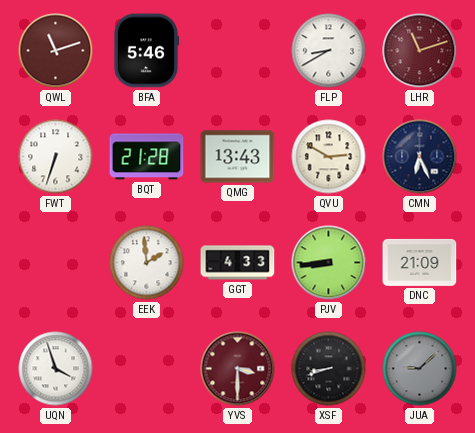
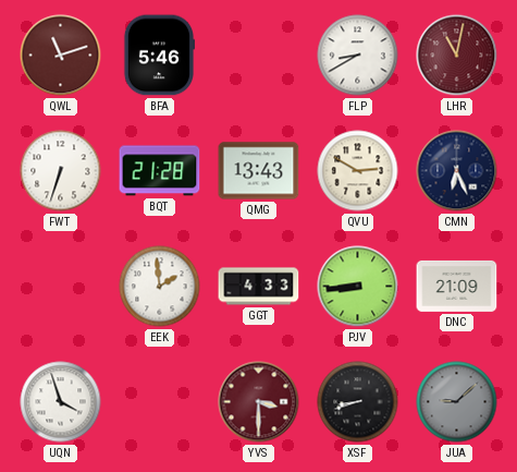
LHR: 11:12 -> 11:02
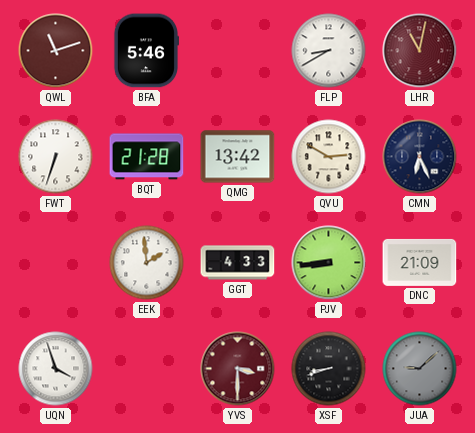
QMG: 13:43 -> 13:42
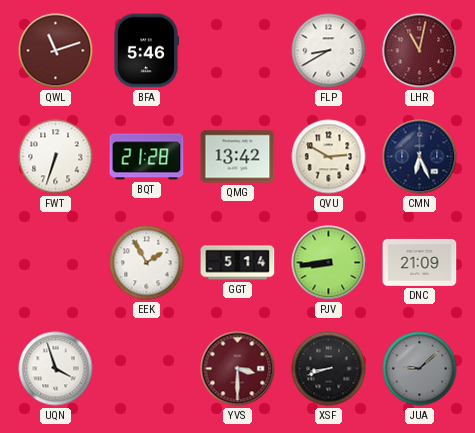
EEK: 1:59 -> 1:55
GGT: 4:33 -> 5:14
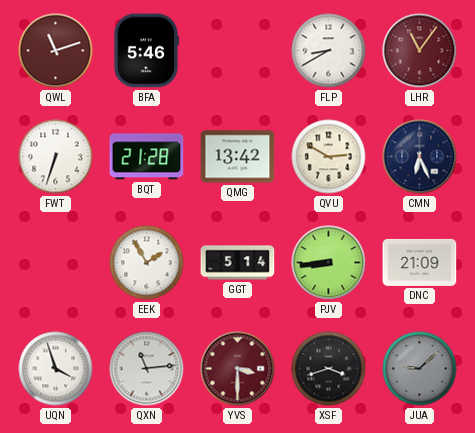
LHR: 11:02 -> 11:06
QXN: none -> 11:14
XSF: 8:42 -> 3:42
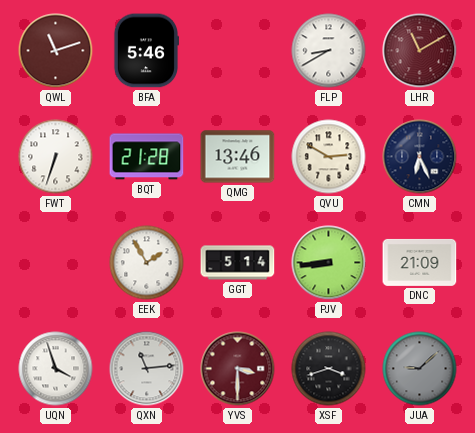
LHR: 11:06 -> 11:10
QMG: 13:42 -> 13:46
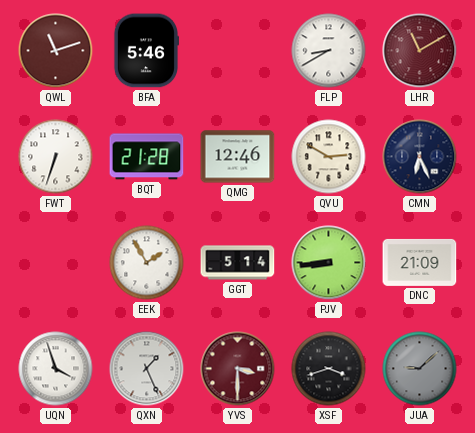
QMG: 13:46 -> 12:46
QXN: 11:14 -> 1:26
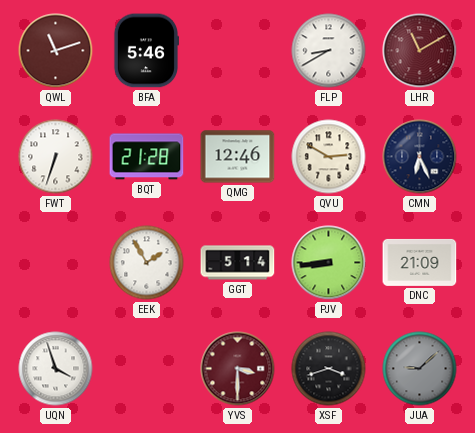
QXN: 1:26 -> none
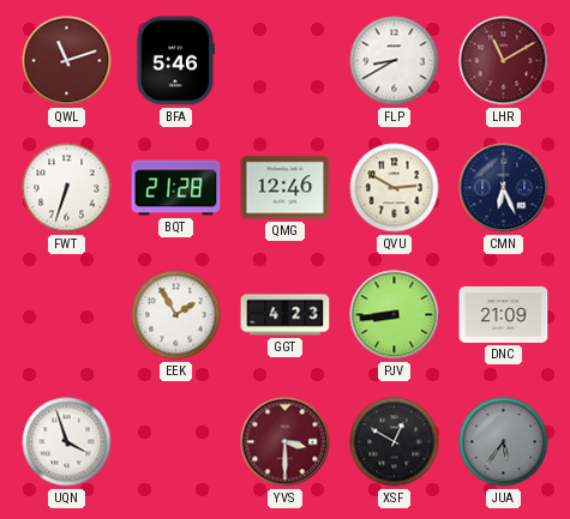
GGT: 5:14 -> 4:23
XSF: 3:42 -> 12:50
JUA: 9:08 -> 5:36
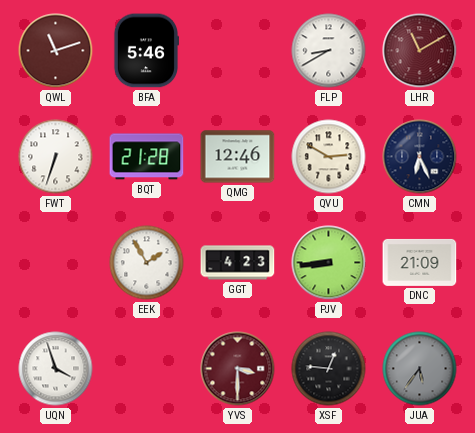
XSF: 12:50 -> 12:46
